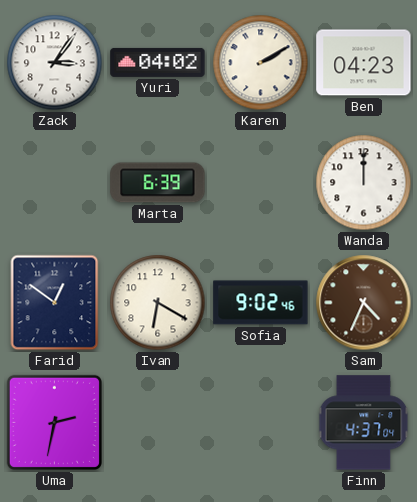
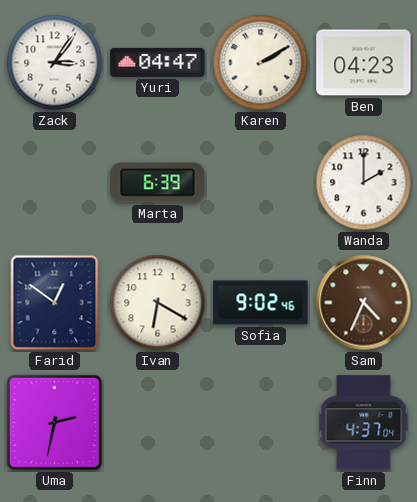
Yuri: 04:02 -> 04:47
Wanda: 12:00 -> 2:00
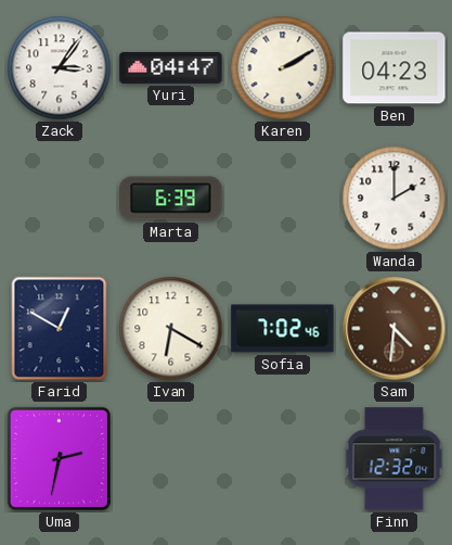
Farid: 12:51 -> 12:50
Sofia: 9:02 -> 7:02
Sam: 4:34 -> 4:31
Finn: 4:37 -> 12:32
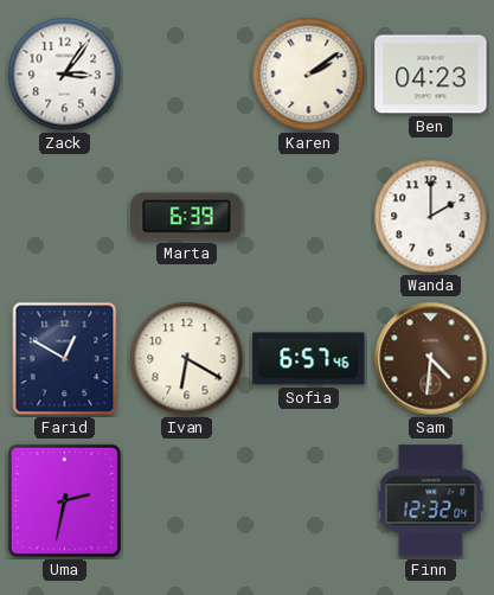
Yuri: 04:47 -> none
Karen: 2:10 -> 2:09
Sofia: 7:02 -> 6:57
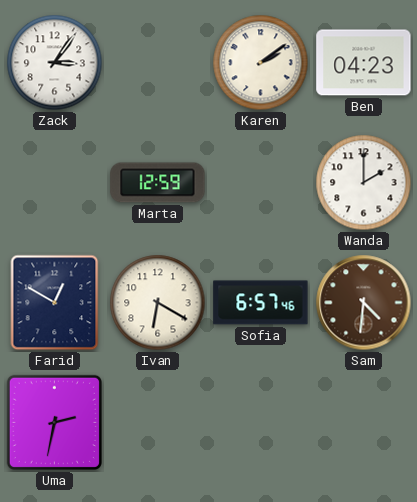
Marta: 6:39 -> 12:59
Finn: 12:32 -> none
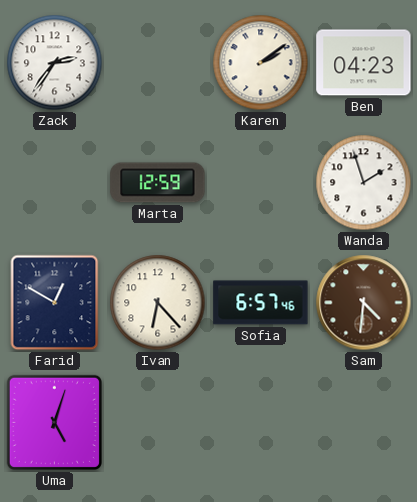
Zack: 3:06 -> 2:36
Wanda: 2:00 -> 1:57
Ivan: 6:20 -> 6:23
Uma: 2:32 -> 5:03
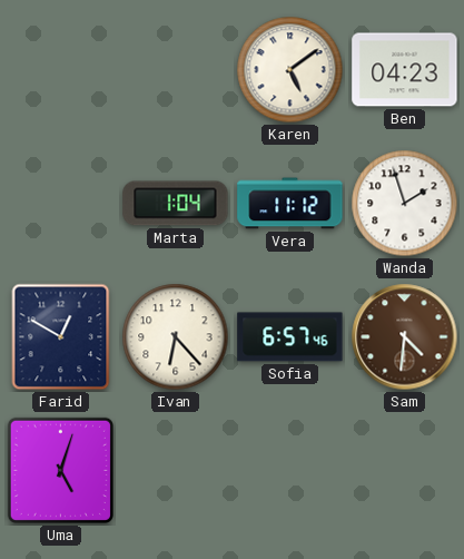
Zack: 2:36 -> none
Karen: 2:09 -> 5:09
Marta: 12:59 -> 1:04
Vera: none -> 11:12
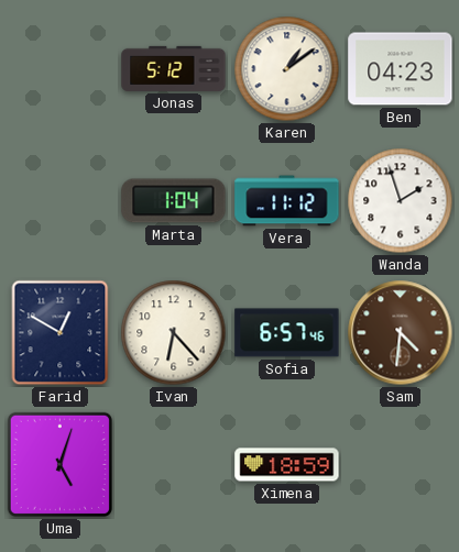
Jonas: none -> 5:12
Karen: 5:09 -> 1:09
Ximena: none -> 18:59
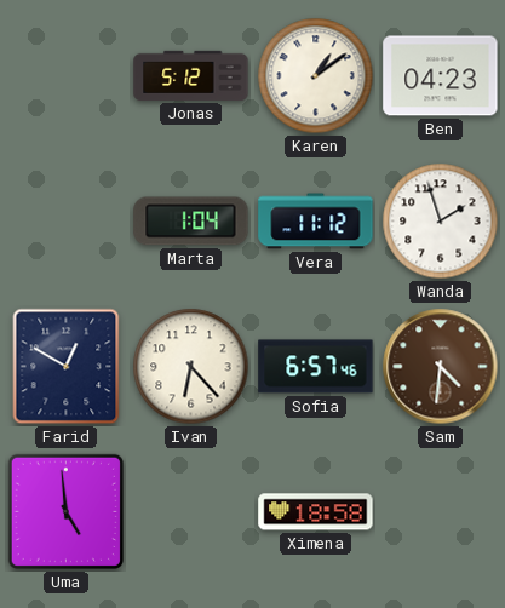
Uma: 5:03 -> 4:59
Ximena: 18:59 -> 18:58
